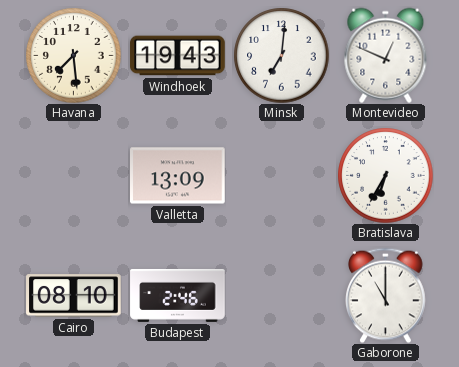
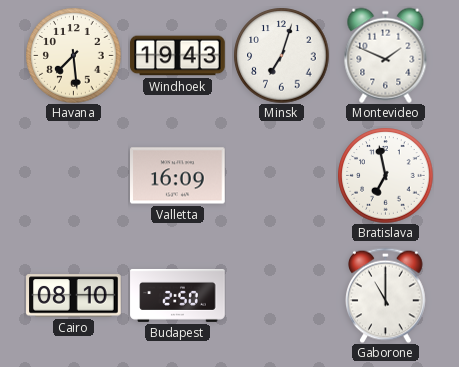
Minsk: 7:01 -> 7:03
Montevideo: 12:49 -> 1:49
Valletta: 13:09 -> 16:09
Bratislava: 6:35 -> 6:58
Budapest: 2:46 -> 2:50
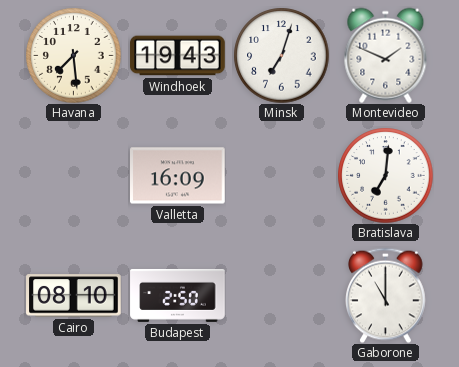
Bratislava: 6:58 -> 7:01
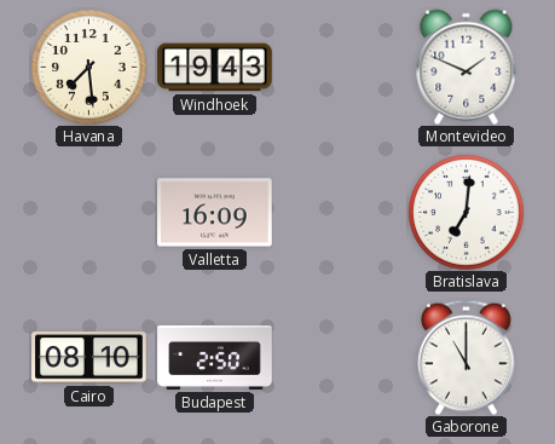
Minsk: 7:03 -> none
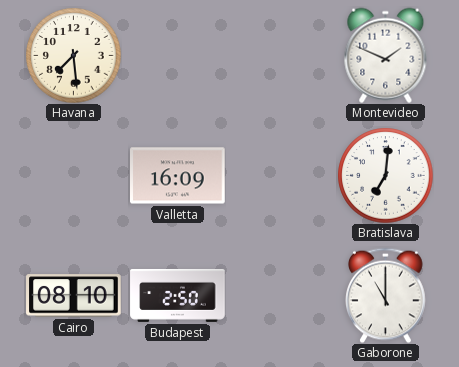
Windhoek: 19:43 -> none
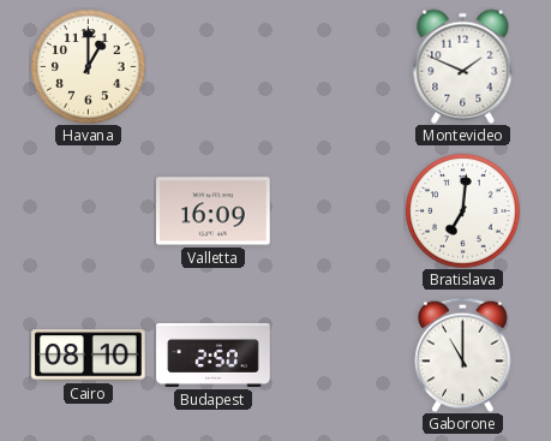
Havana: 7:29 -> 1:00
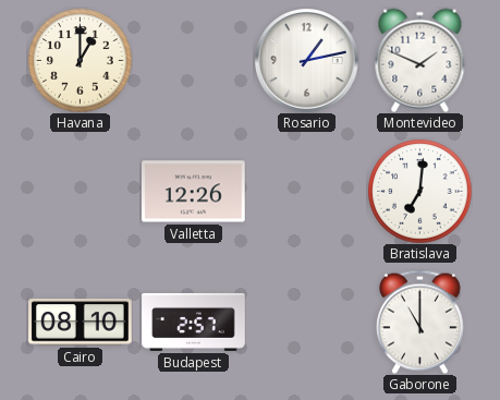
Rosario: none -> 1:13
Valletta: 16:09 -> 12:26
Budapest: 2:50 -> 2:57
